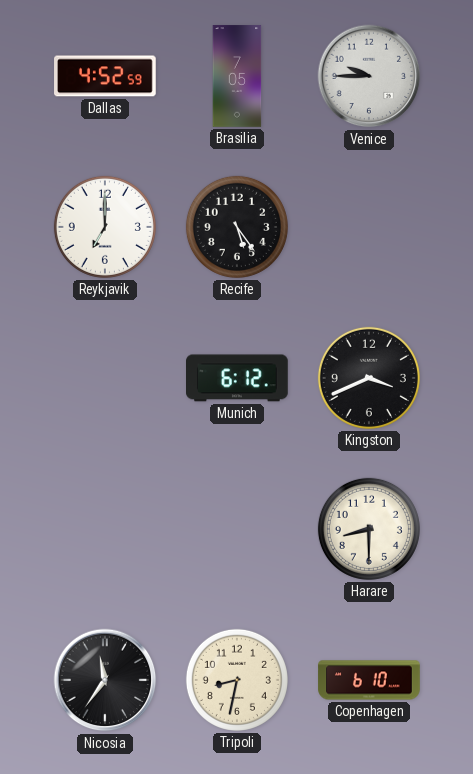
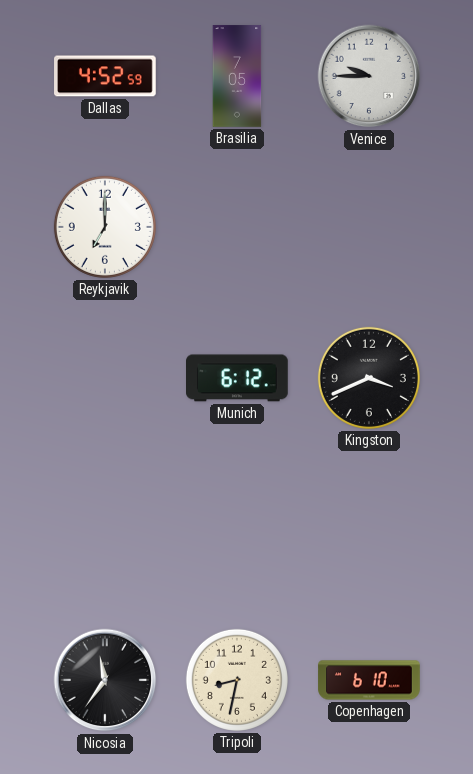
Recife: 5:24 -> none
Harare: 8:30 -> none
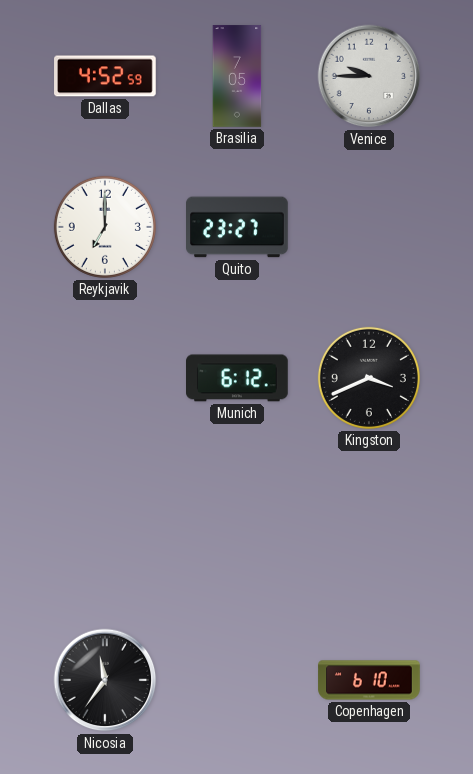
Quito: none -> 23:27
Tripoli: 8:32 -> none
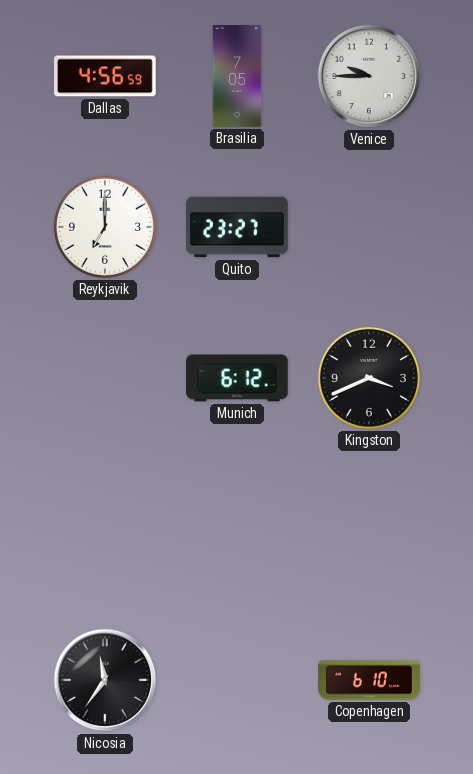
Dallas: 4:52 -> 4:56
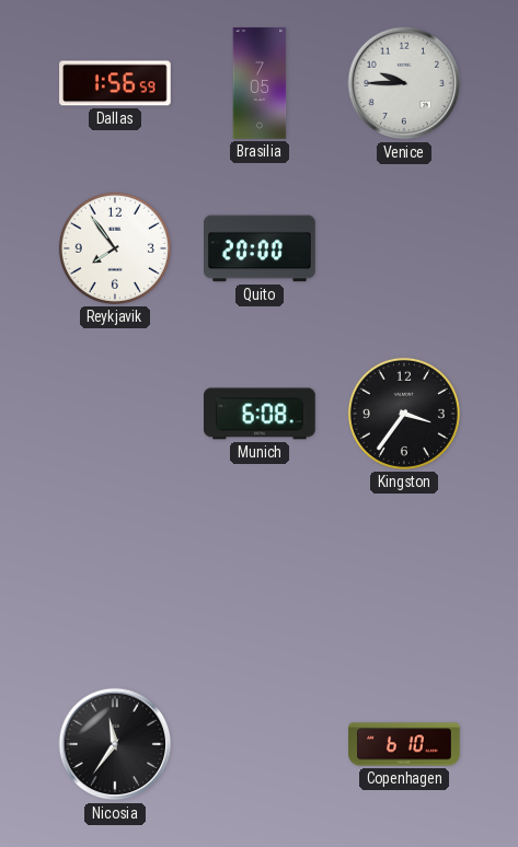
Dallas: 4:56 -> 1:56
Reykjavik: 7:00 -> 7:54
Quito: 23:27 -> 20:00
Munich: 6:12 -> 6:08
Kingston: 3:41 -> 3:36
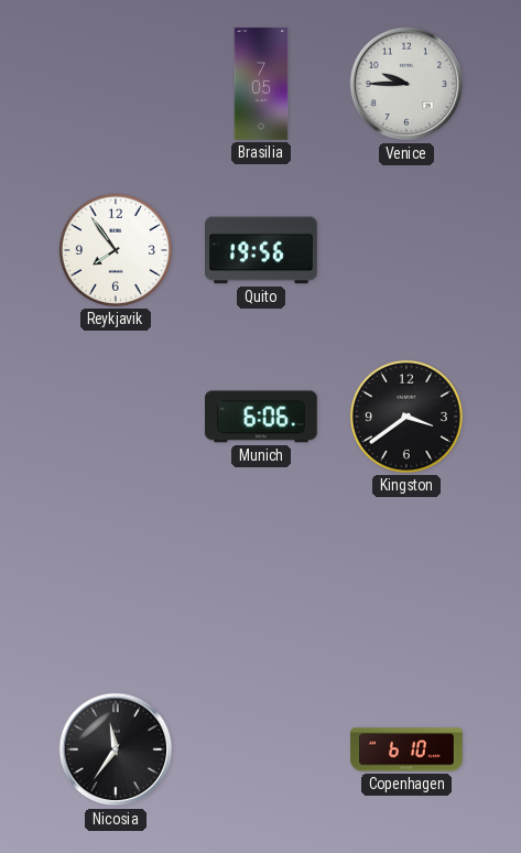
Dallas: 1:56 -> none
Quito: 20:00 -> 19:56
Munich: 6:08 -> 6:06
Kingston: 3:36 -> 3:39
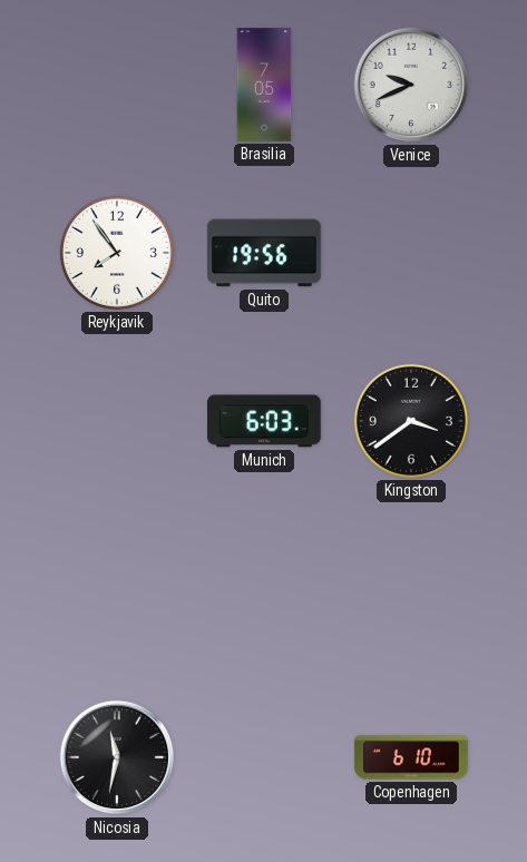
Venice: 9:45 -> 9:41
Munich: 6:06 -> 6:03
Nicosia: 11:36 -> 11:32
